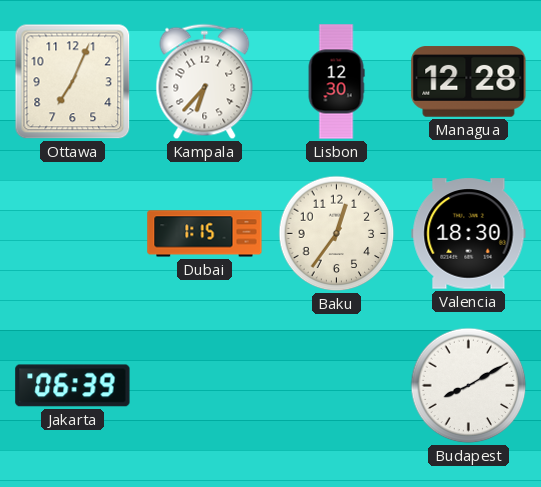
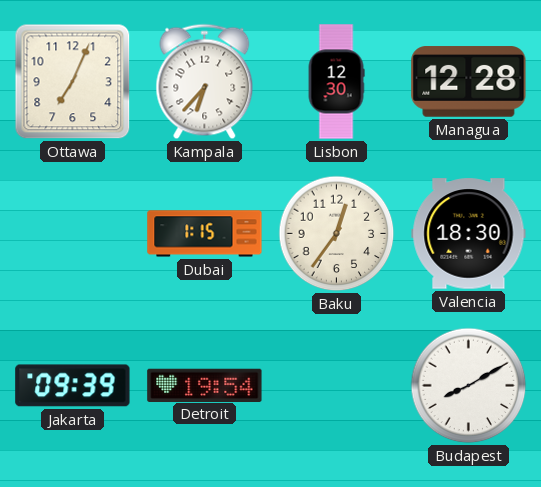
Jakarta: 06:39 -> 09:39
Detroit: none -> 19:54
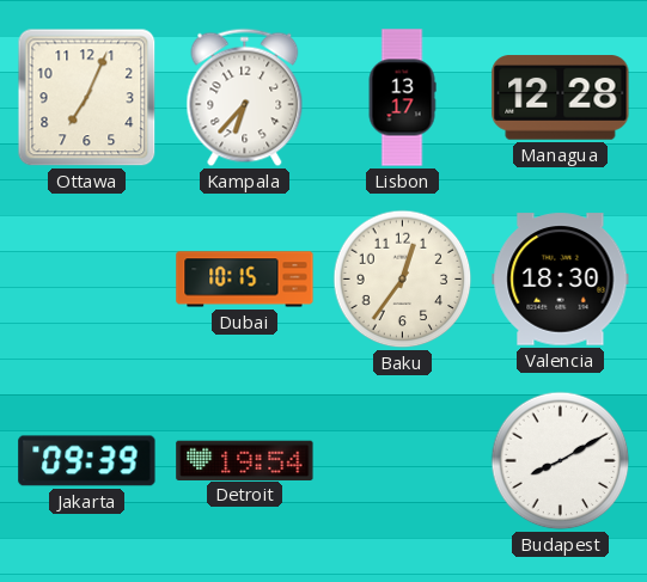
Lisbon: 12:30 -> 13:17
Dubai: 1:15 -> 10:15
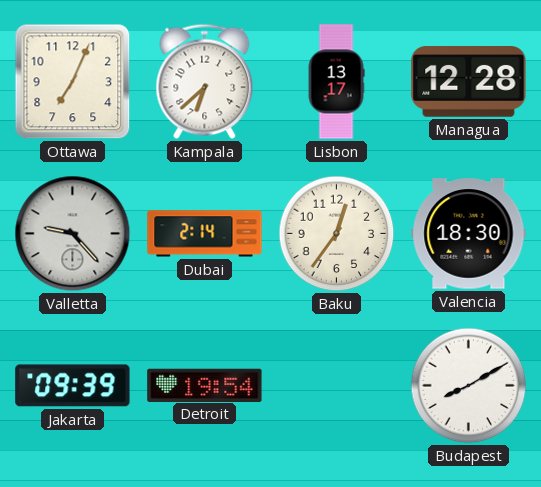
Kampala: 6:37 -> 6:38
Valletta: none -> 9:23
Dubai: 10:15 -> 2:14
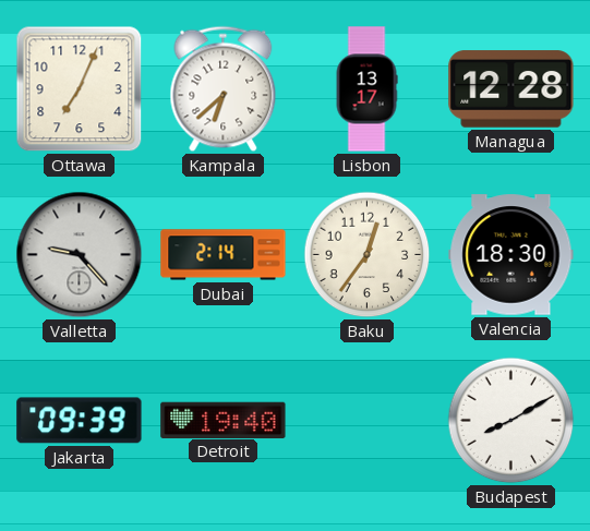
Detroit: 19:54 -> 19:40
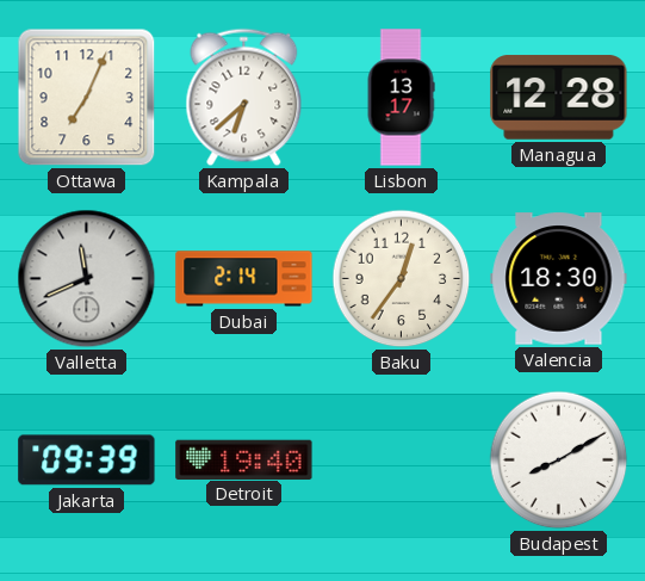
Valletta: 9:23 -> 11:41
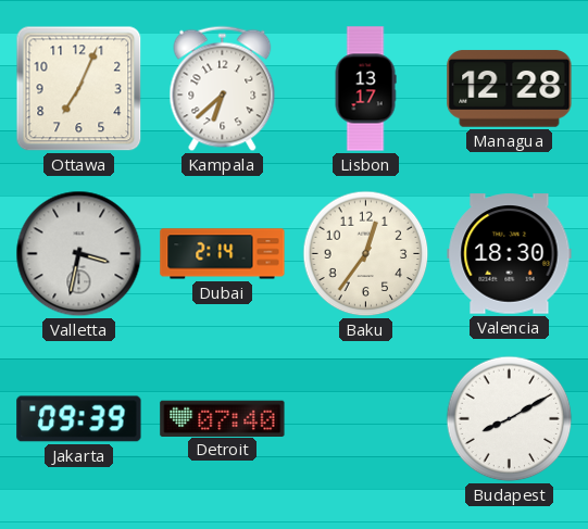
Valletta: 11:41 -> 3:32
Detroit: 19:40 -> 07:40
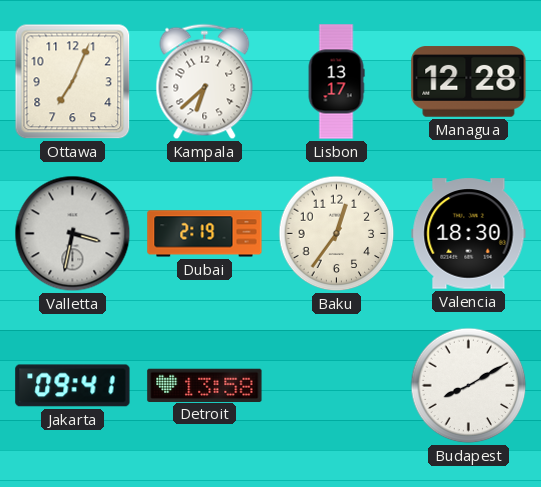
Dubai: 2:14 -> 2:19
Jakarta: 09:39 -> 09:41
Detroit: 07:40 -> 13:58
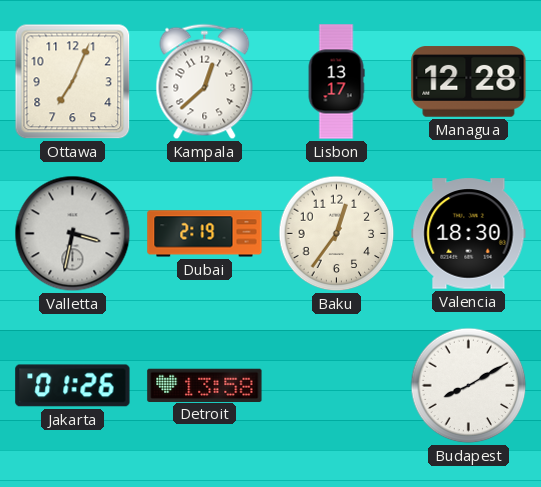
Kampala: 6:38 -> 12:38
Jakarta: 09:41 -> 01:26
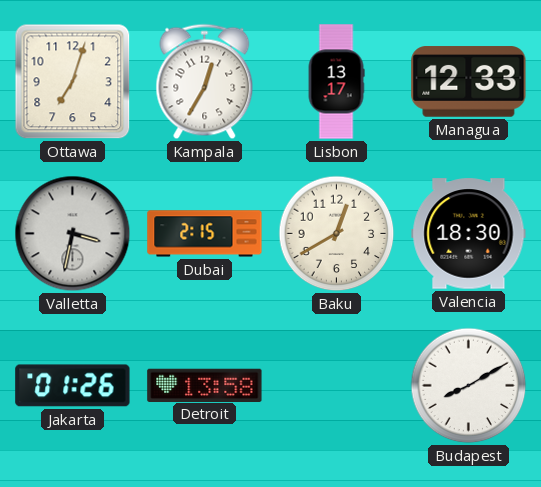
Ottawa: 7:04 -> 7:03
Kampala: 12:38 -> 12:35
Managua: 12:28 -> 12:33
Dubai: 2:19 -> 2:15
Baku: 12:36 -> 12:40
